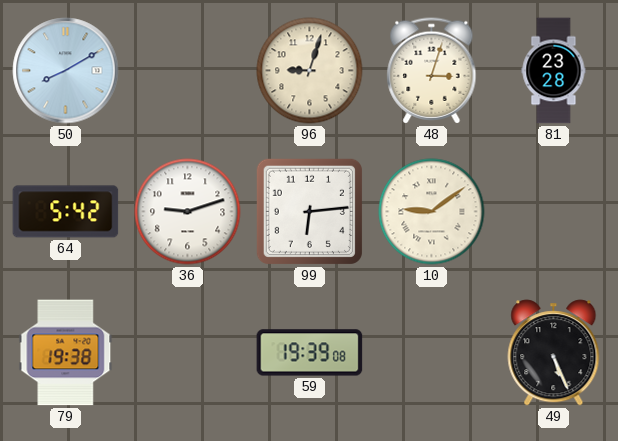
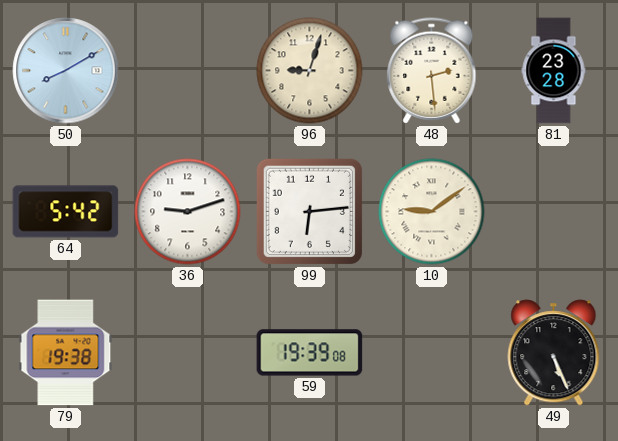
48: 3:03 -> 2:29
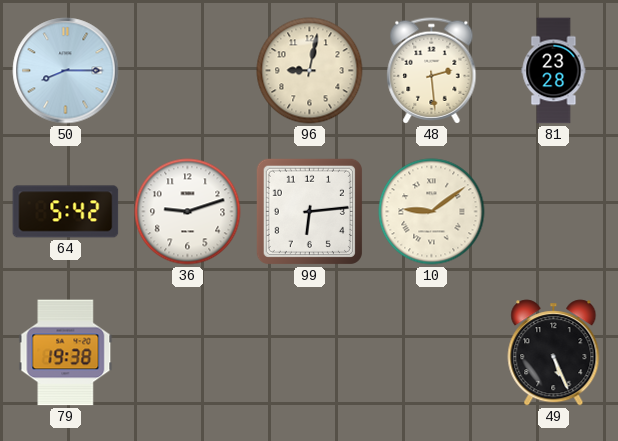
50: 8:10 -> 8:15
96: 9:03 -> 9:02
59: 19:39 -> none
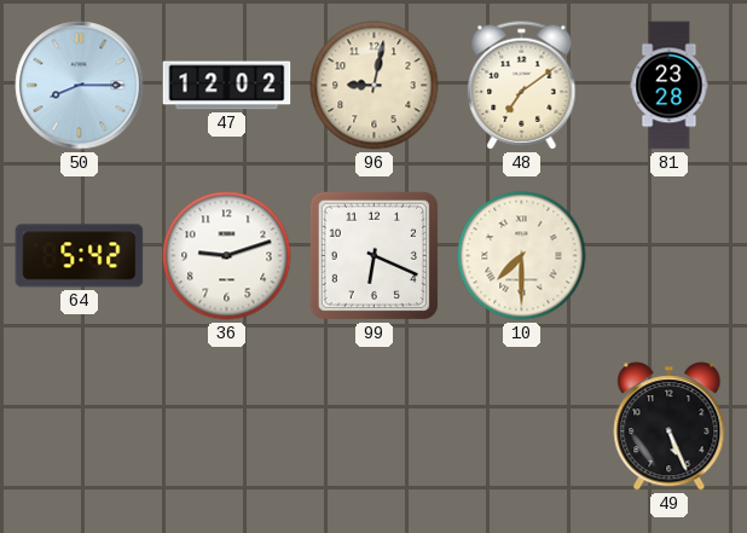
47: none -> 12:02
48: 2:29 -> 7:09
99: 6:14 -> 6:19
10: 9:09 -> 7:30
79: 19:38 -> none
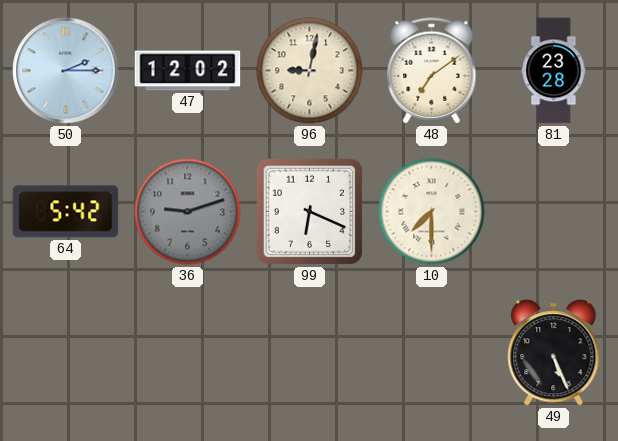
50: 8:15 -> 2:15
36 dial: white -> grey
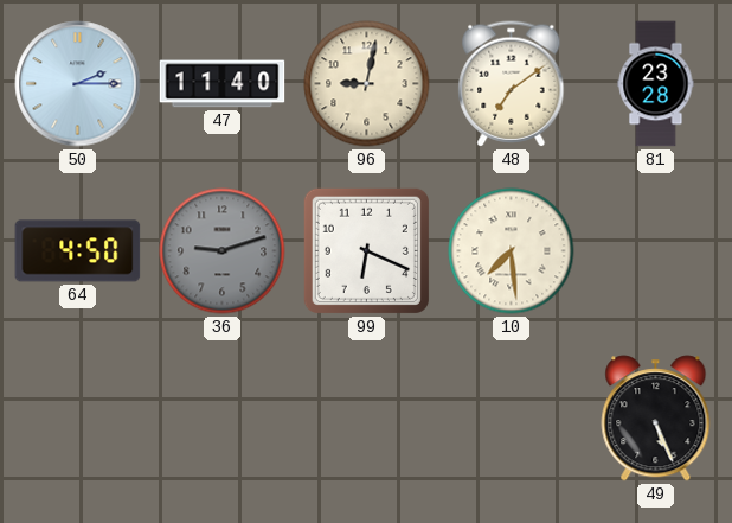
47: 12:02 -> 11:40
64: 5:42 -> 4:50
10: 7:30 -> 7:29
